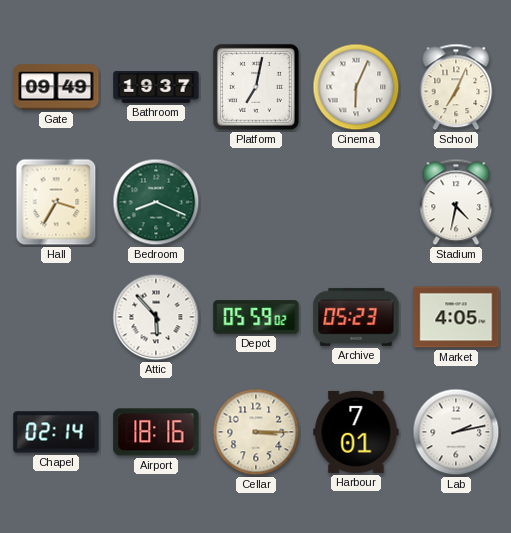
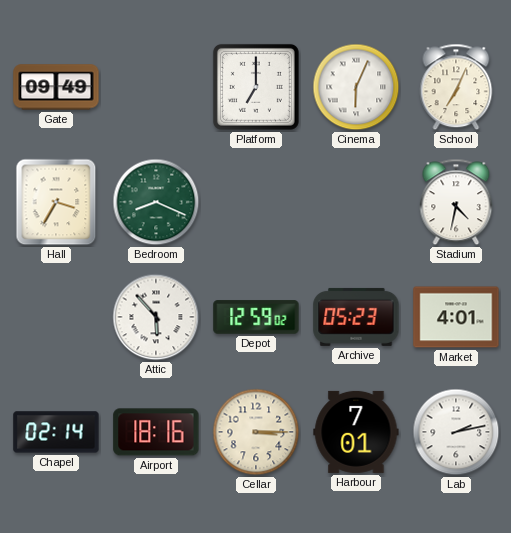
Bathroom: 19:37 -> none
Platform: 7:02 -> 7:00
Depot: 05:59 -> 12:59
Market: 4:05 -> 4:01
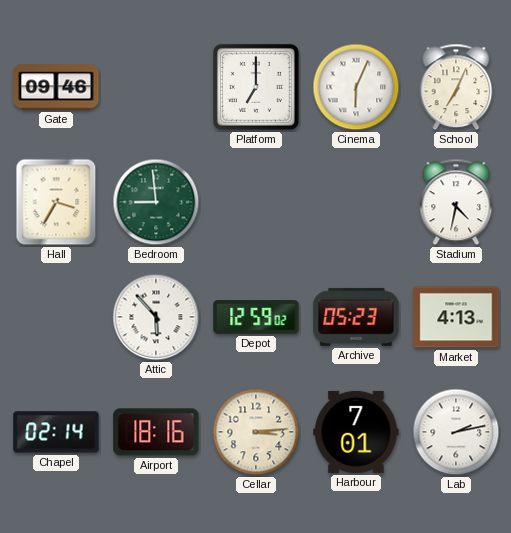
Gate: 09:49 -> 09:46
Bedroom: 8:19 -> 8:59
Market: 4:01 -> 4:13
Cellar: 3:15 -> 3:14
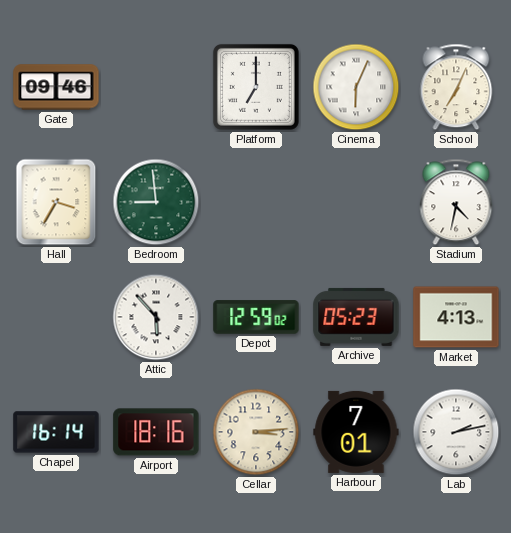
Chapel: 02:14 -> 16:14
